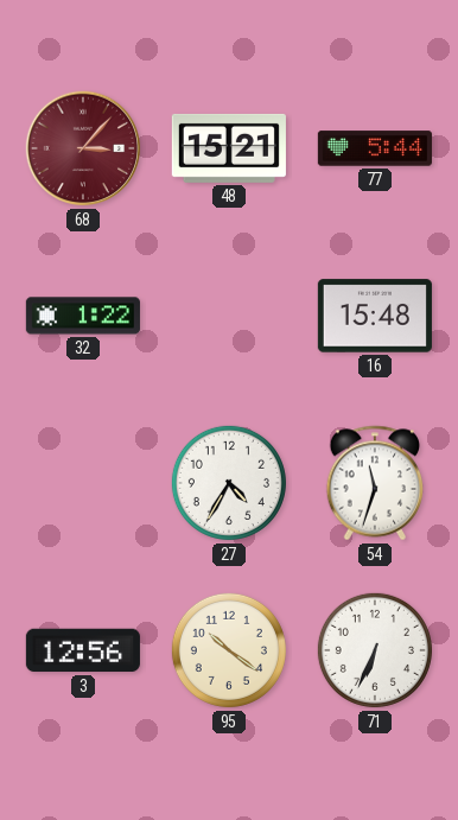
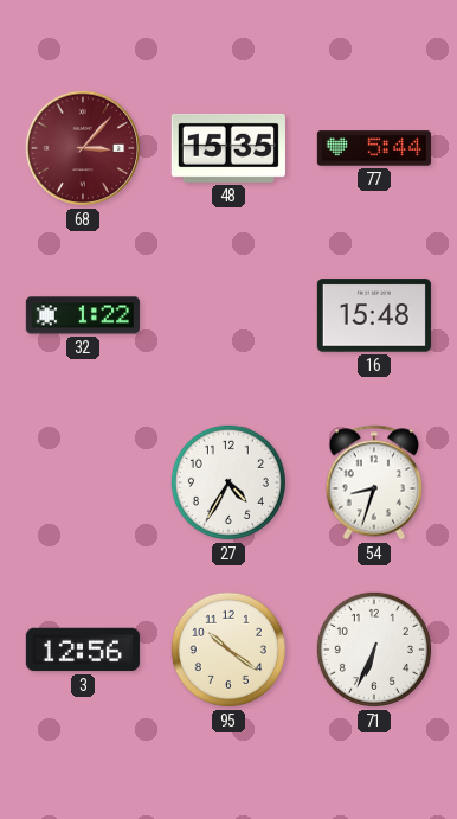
48: 15:21 -> 15:35
54: 11:33 -> 8:33
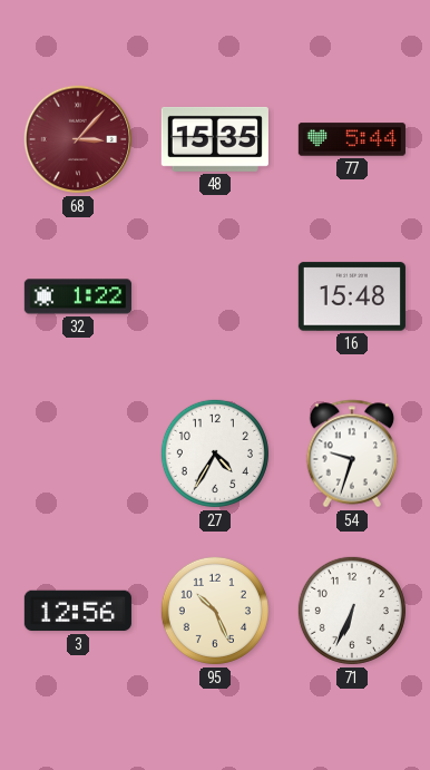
54: 8:33 -> 9:33
95: 10:21 -> 10:26
